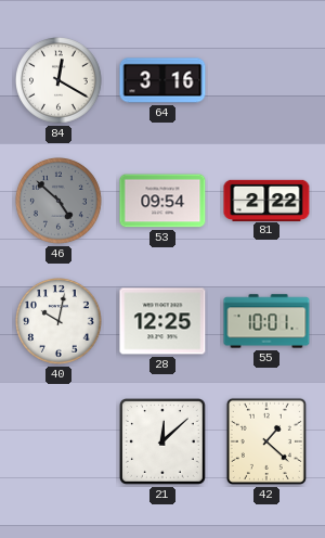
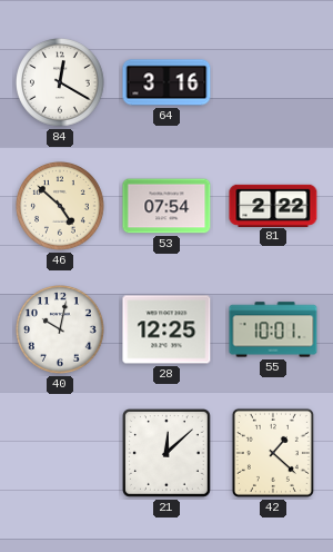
46 dial: grey -> cream
53: 09:54 -> 07:54
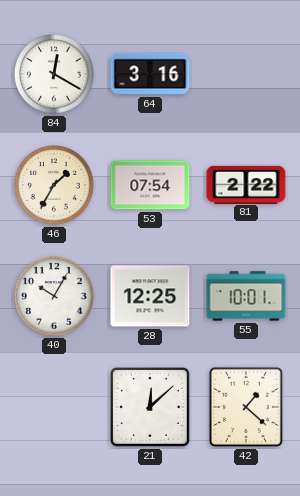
46: 4:52 -> 1:35
40: 10:02 -> 10:05
